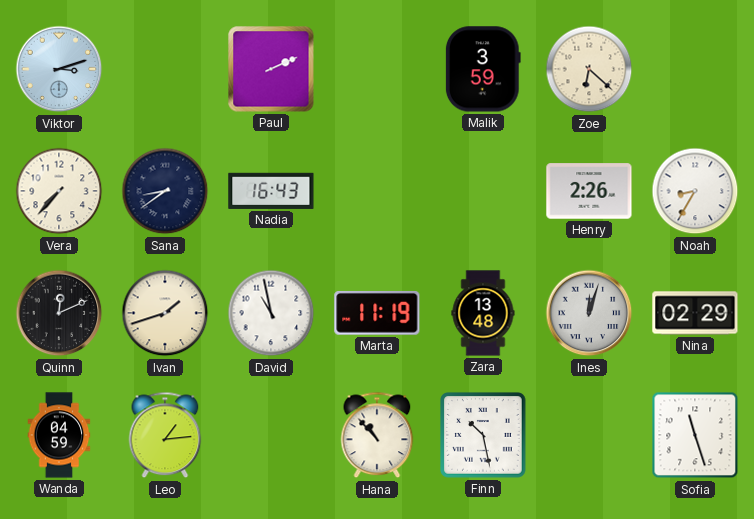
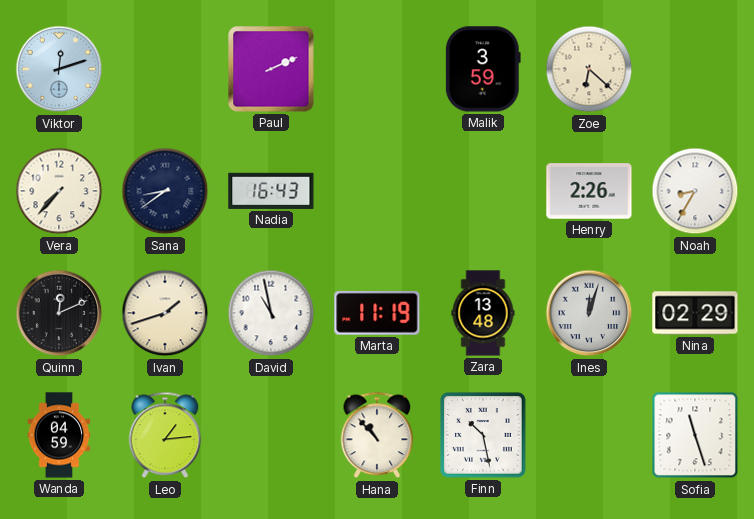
Viktor: 3:12 -> 12:12
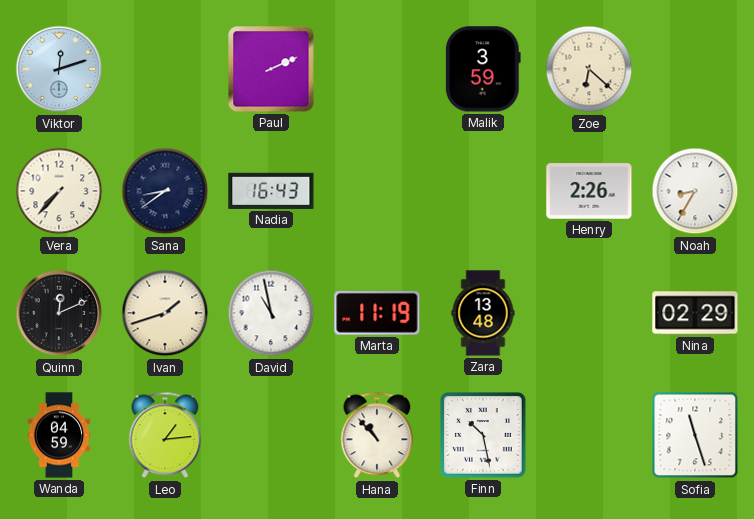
Ines: 12:03 -> none
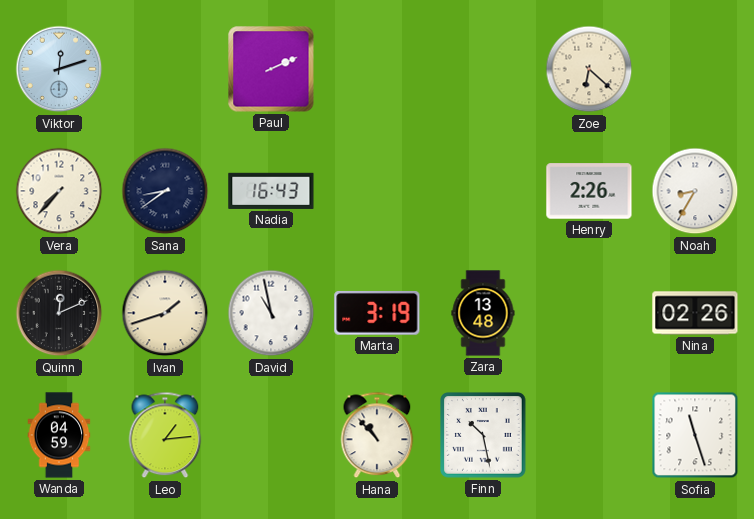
Malik: 3:59 -> none
Marta: 11:19 -> 3:19
Nina: 02:29 -> 02:26
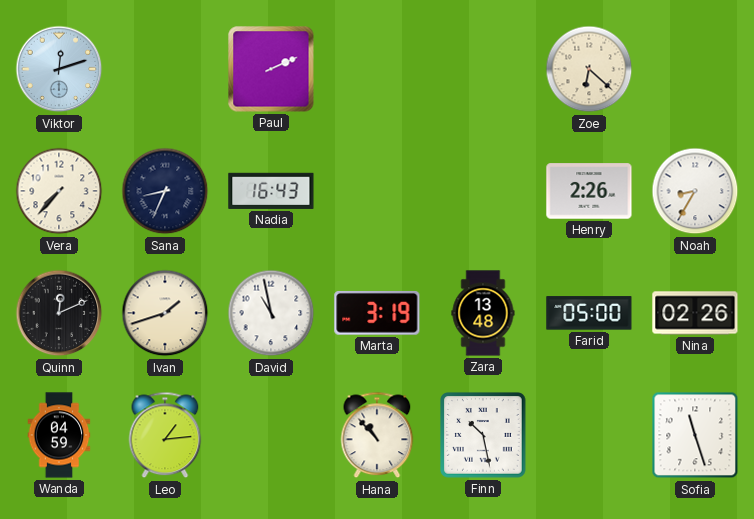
Sana: 8:39 -> 8:34
Farid: none -> 05:00
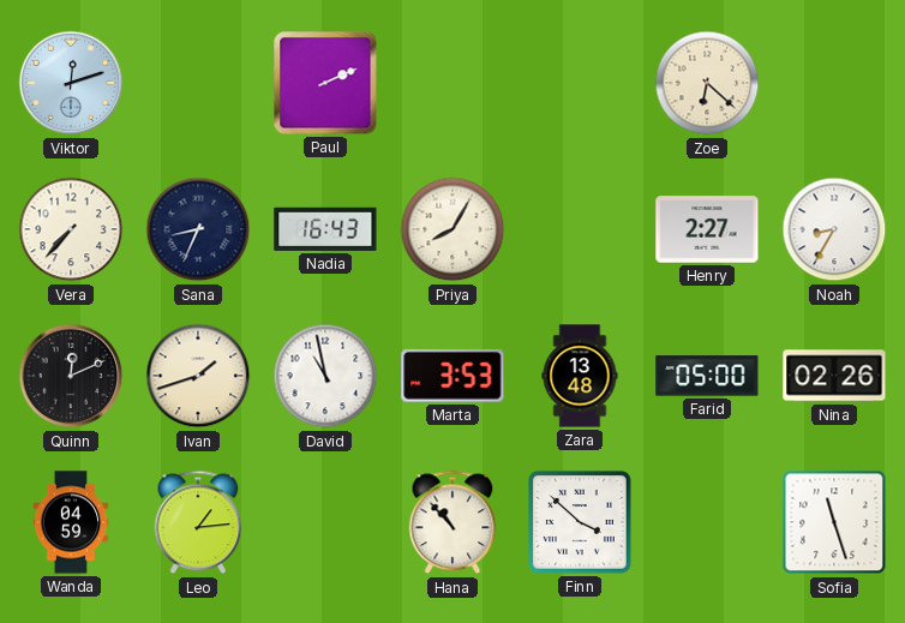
Priya: none -> 8:05
Henry: 2:26 -> 2:27
Marta: 3:19 -> 3:53
Finn: 10:28 -> 3:52
